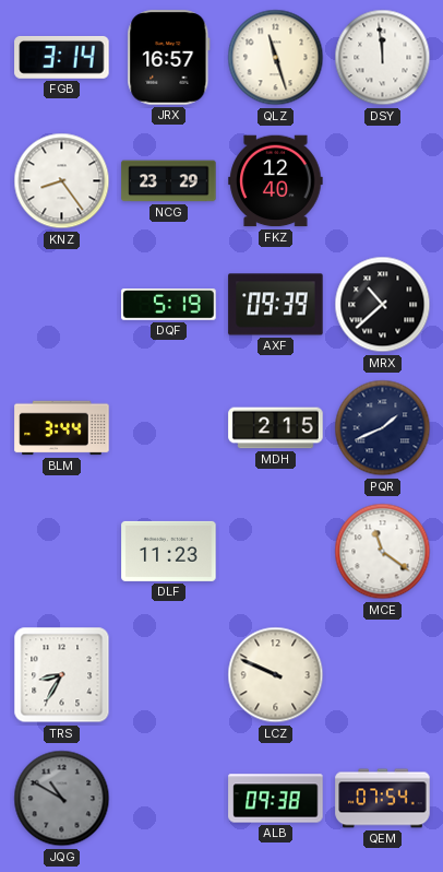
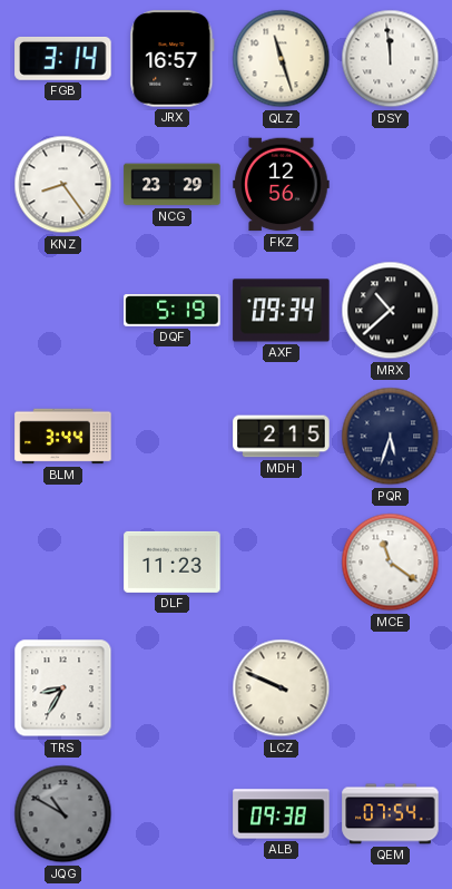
FKZ: 12:40 -> 12:56
AXF: 09:39 -> 09:34
PQR: 1:41 -> 5:33
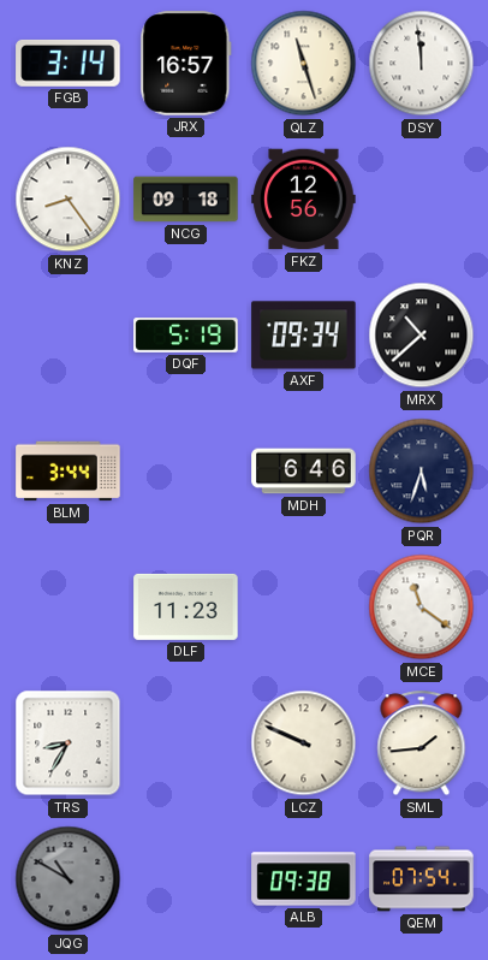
NCG: 23:29 -> 09:18
MDH: 2:15 -> 6:46
SML: none -> 1:44
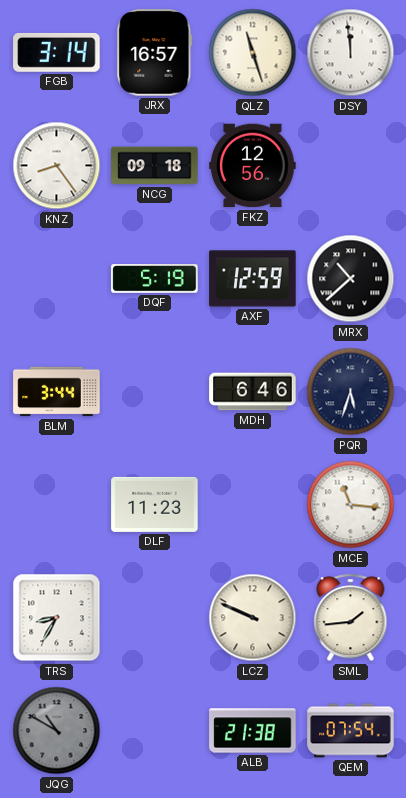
AXF: 09:34 -> 12:59
MCE: 11:21 -> 11:16
ALB: 09:38 -> 21:38
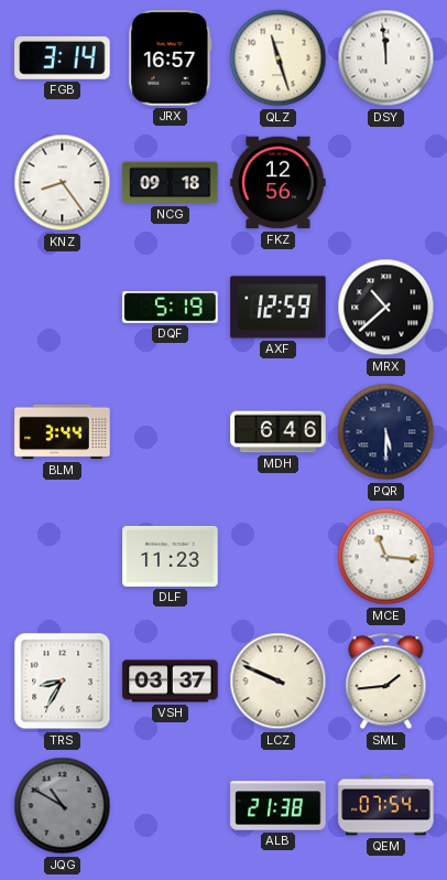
PQR: 5:33 -> 5:30
VSH: none -> 03:37
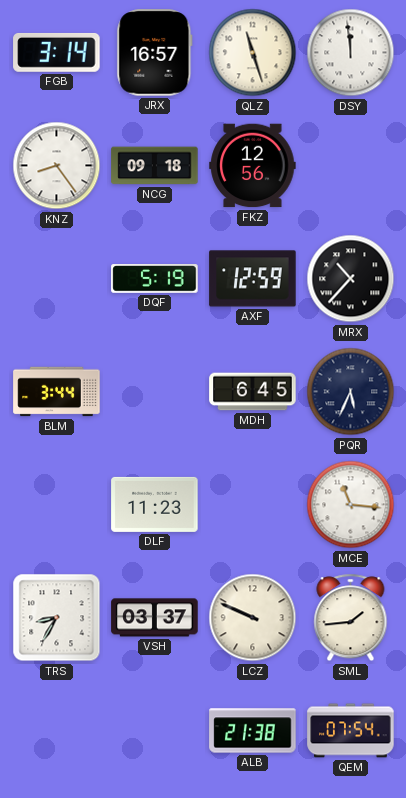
MRX: 10:38 -> 10:37
MDH: 6:46 -> 6:45
PQR: 5:30 -> 5:34
JQG: 10:50 -> none
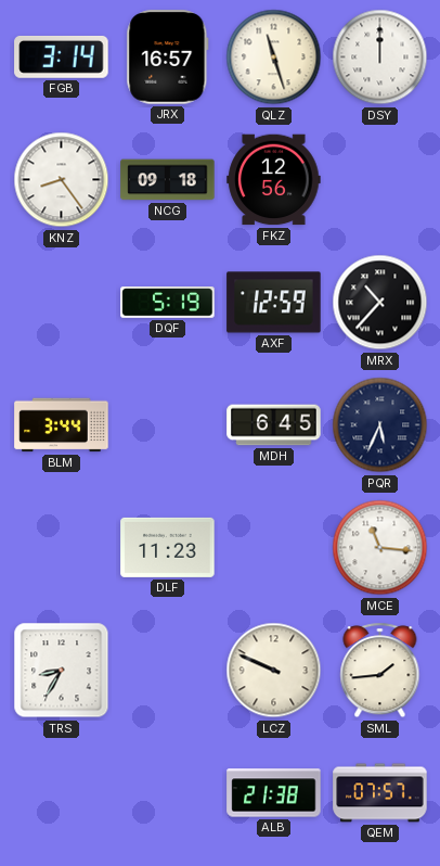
DSY: 11:59 -> 12:00
VSH: 03:37 -> none
QEM: 07:54 -> 07:57
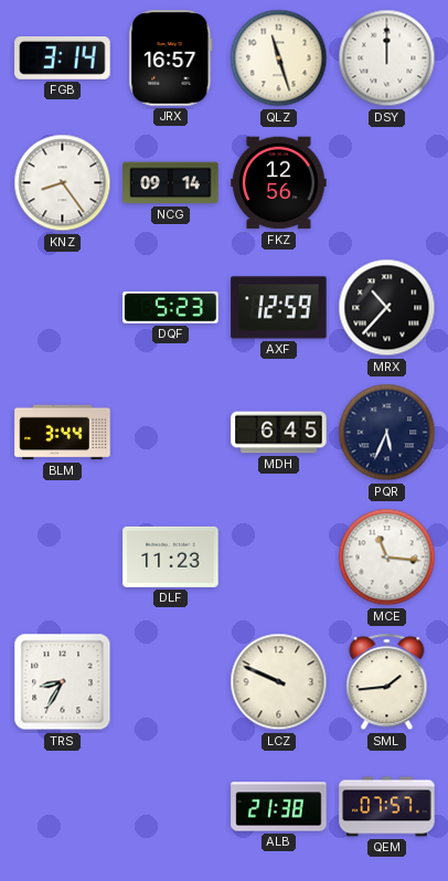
NCG: 09:18 -> 09:14
DQF: 5:19 -> 5:23
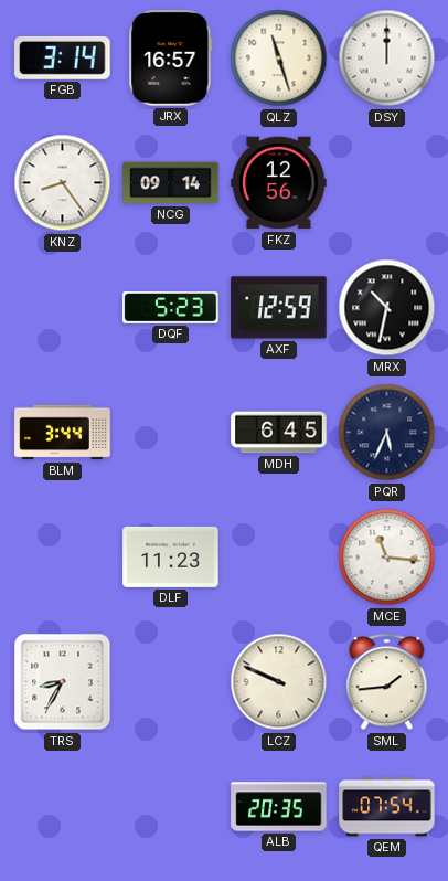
MRX: 10:37 -> 10:32
ALB: 21:38 -> 20:35
QEM: 07:57 -> 07:54
